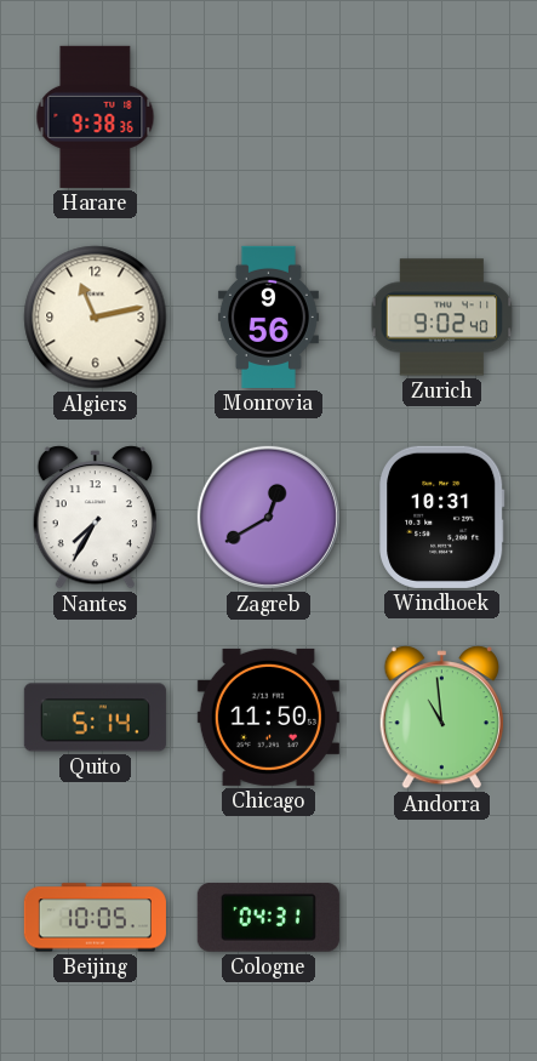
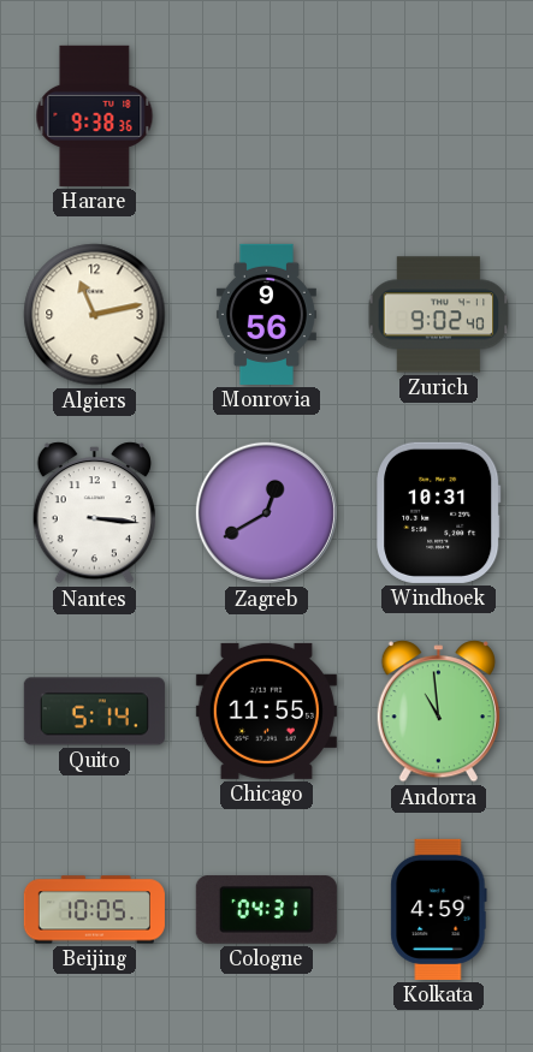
Nantes: 7:35 -> 3:16
Chicago: 11:50 -> 11:55
Kolkata: none -> 4:59
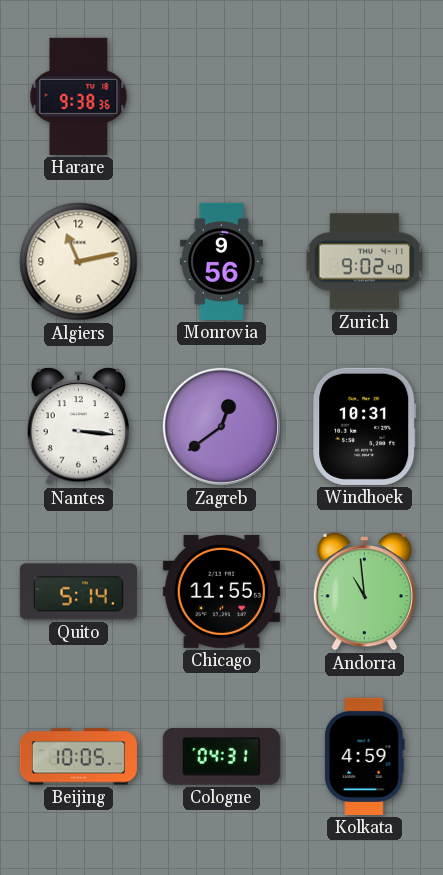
Zagreb: 12:40 -> 12:39
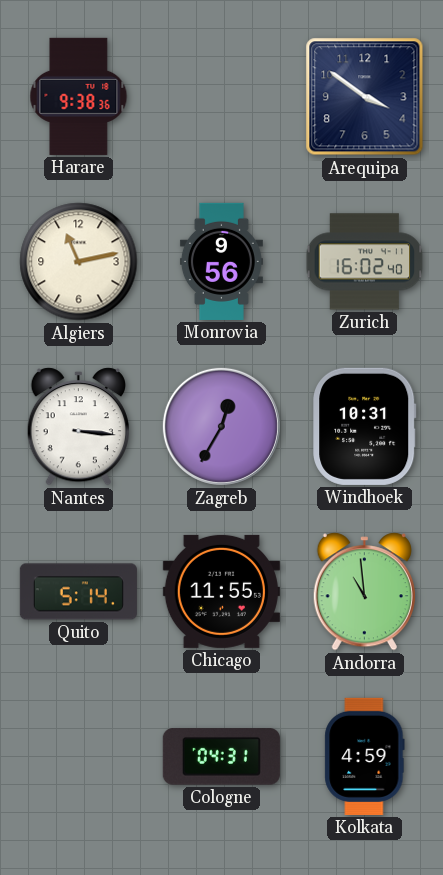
Arequipa: none -> 3:51
Zurich: 9:02 -> 16:02
Zagreb: 12:39 -> 12:35
Beijing: 10:05 -> none
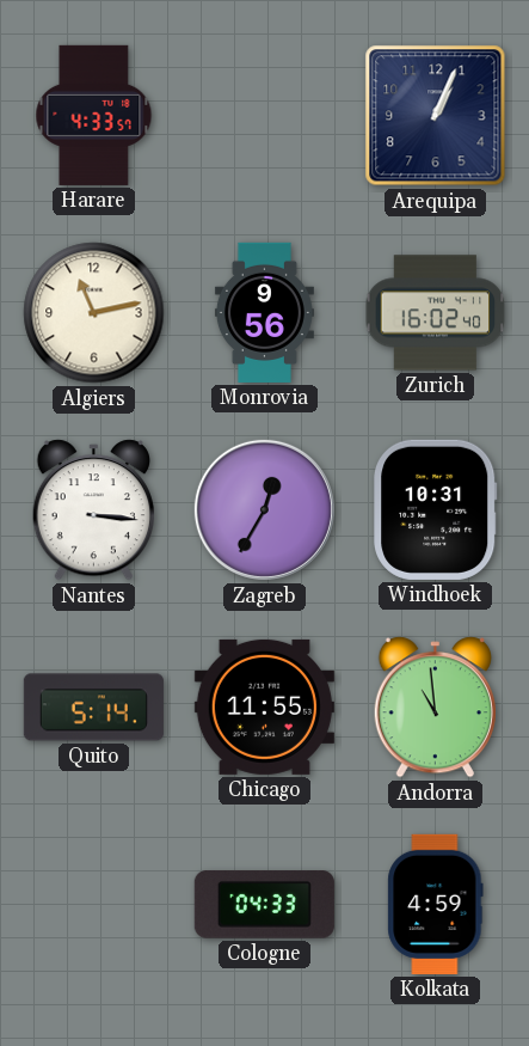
Harare: 9:38 -> 4:33
Arequipa: 3:51 -> 1:04
Cologne: 04:31 -> 04:33
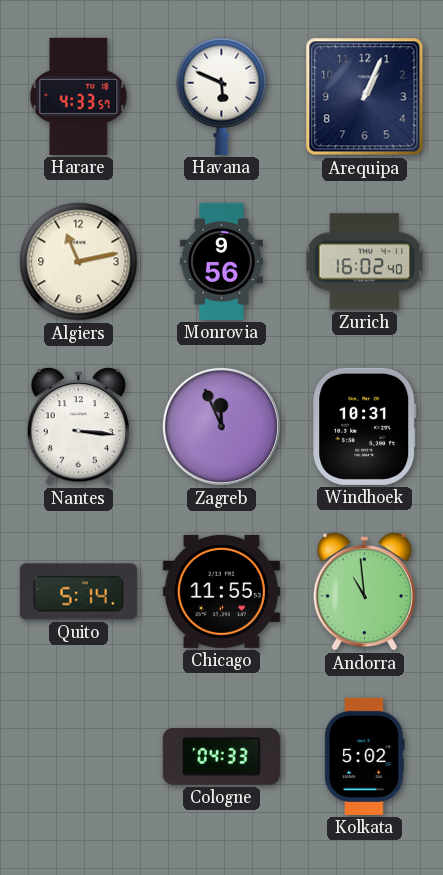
Havana: none -> 5:49
Zagreb: 12:35 -> 11:56
Kolkata: 4:59 -> 5:02
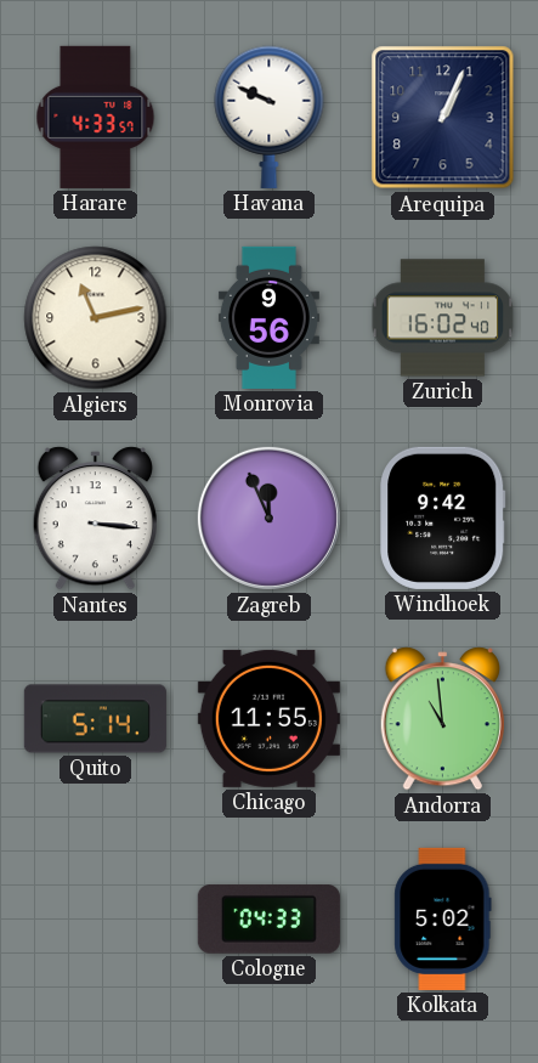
Havana: 5:49 -> 9:49
Windhoek: 10:31 -> 9:42
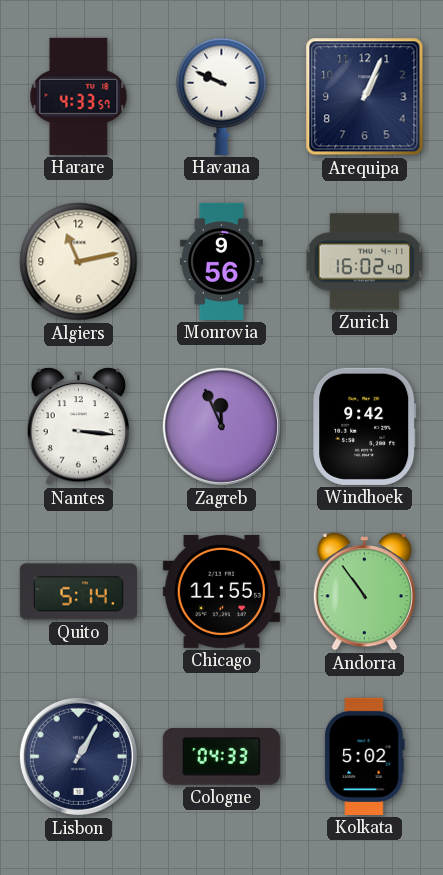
Andorra: 10:59 -> 10:54
Lisbon: none -> 1:05
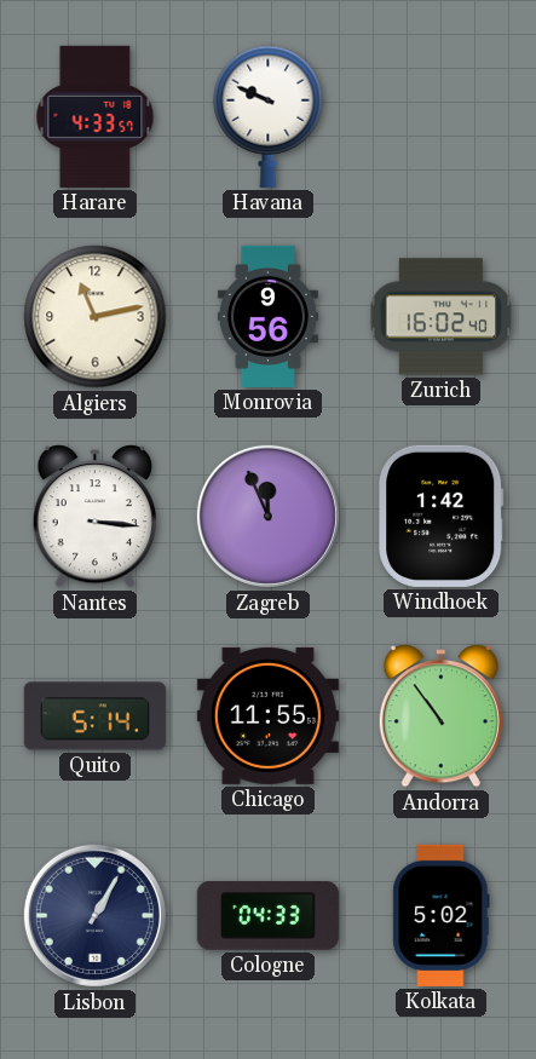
Arequipa: 1:04 -> none
Windhoek: 9:42 -> 1:42
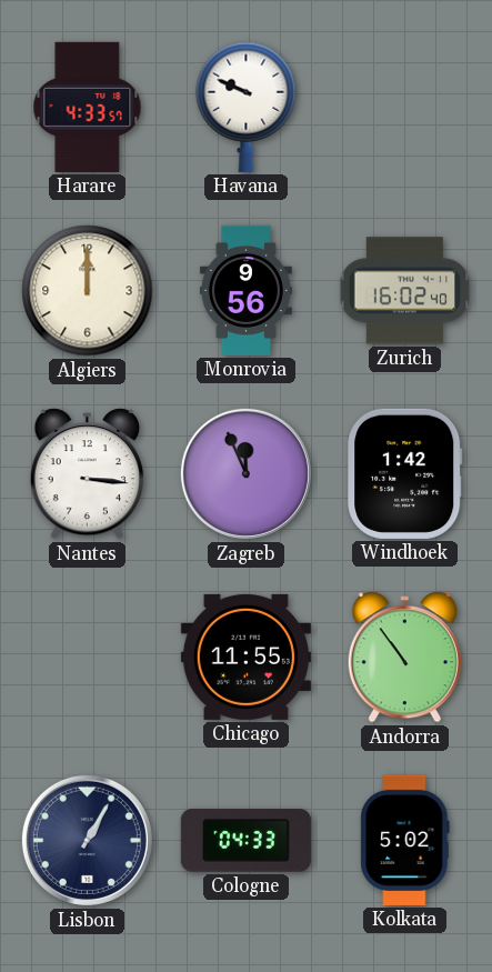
Algiers: 11:13 -> 12:00
Quito: 5:14 -> none
